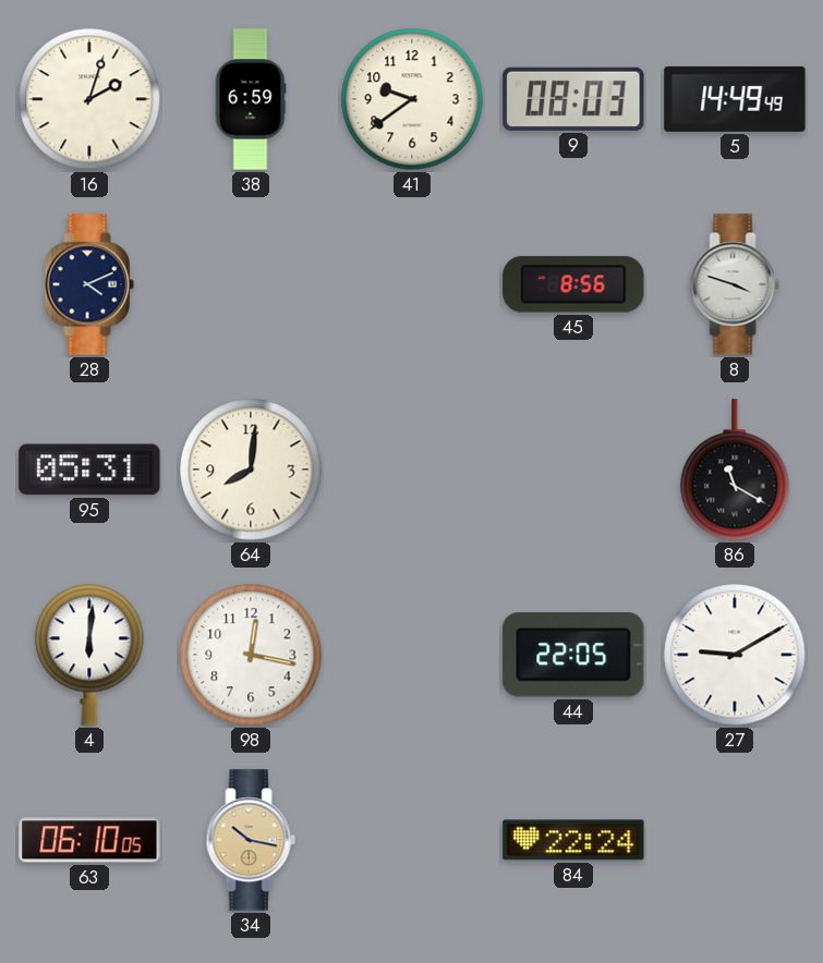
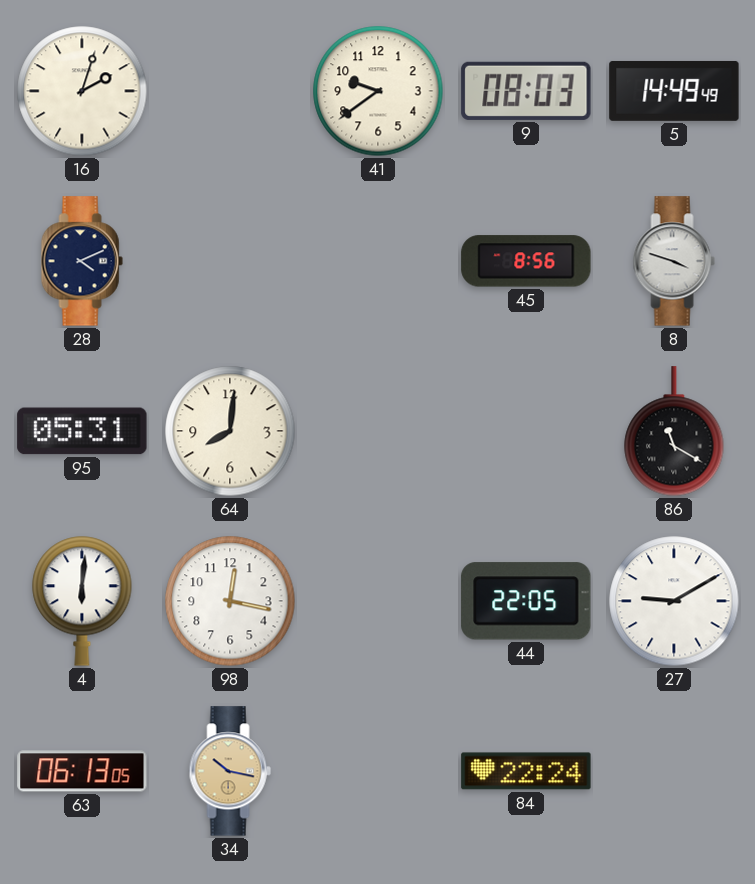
38: 6:59 -> none
63: 06:10 -> 06:13
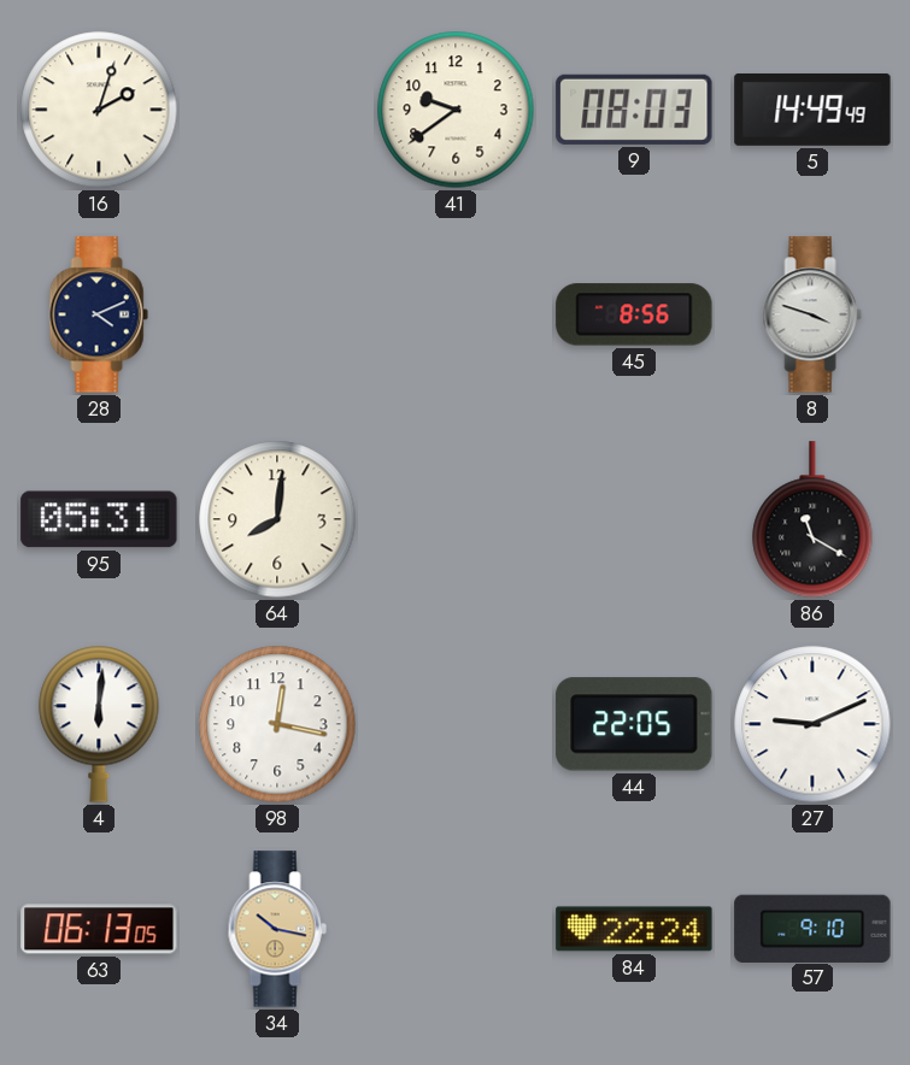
27: 9:10 -> 9:11
57: none -> 9:10
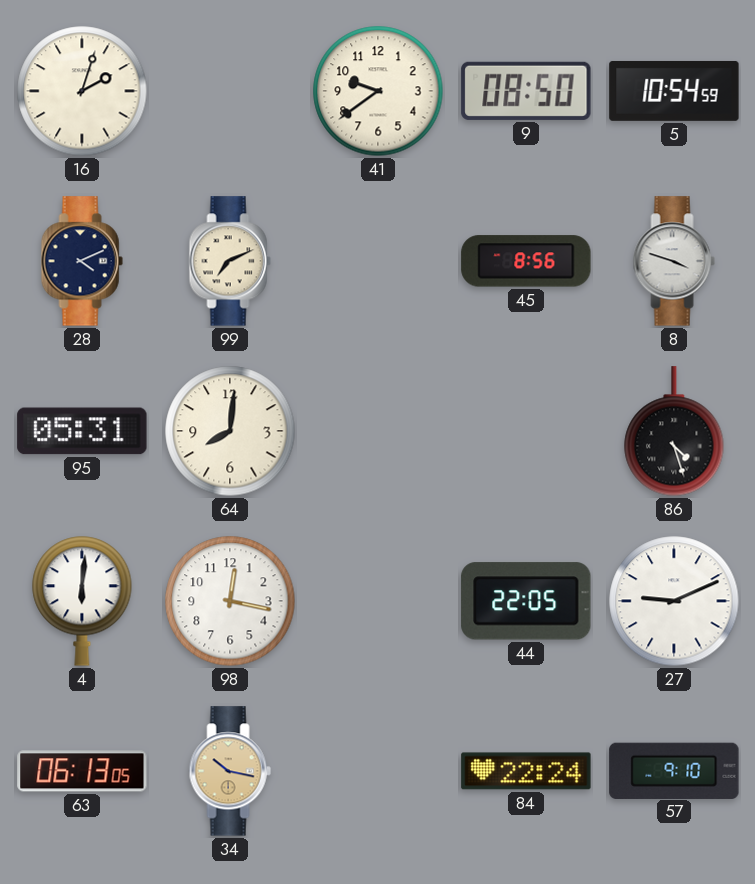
9: 08:03 -> 08:50
5: 14:49 -> 10:54
99: none -> 7:11
86: 11:20 -> 4:27
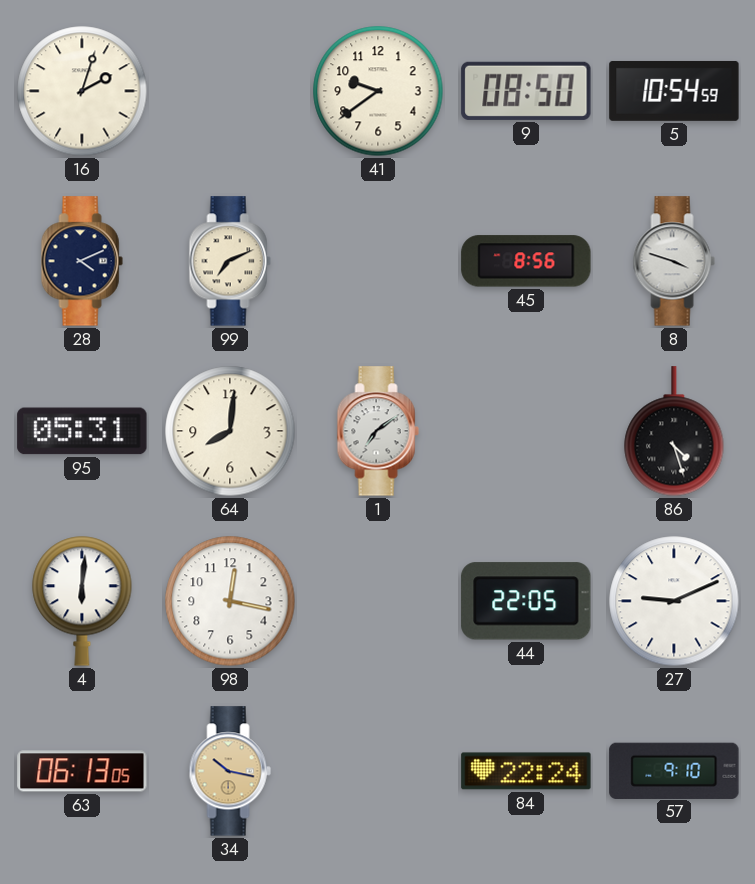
1: none -> 7:09
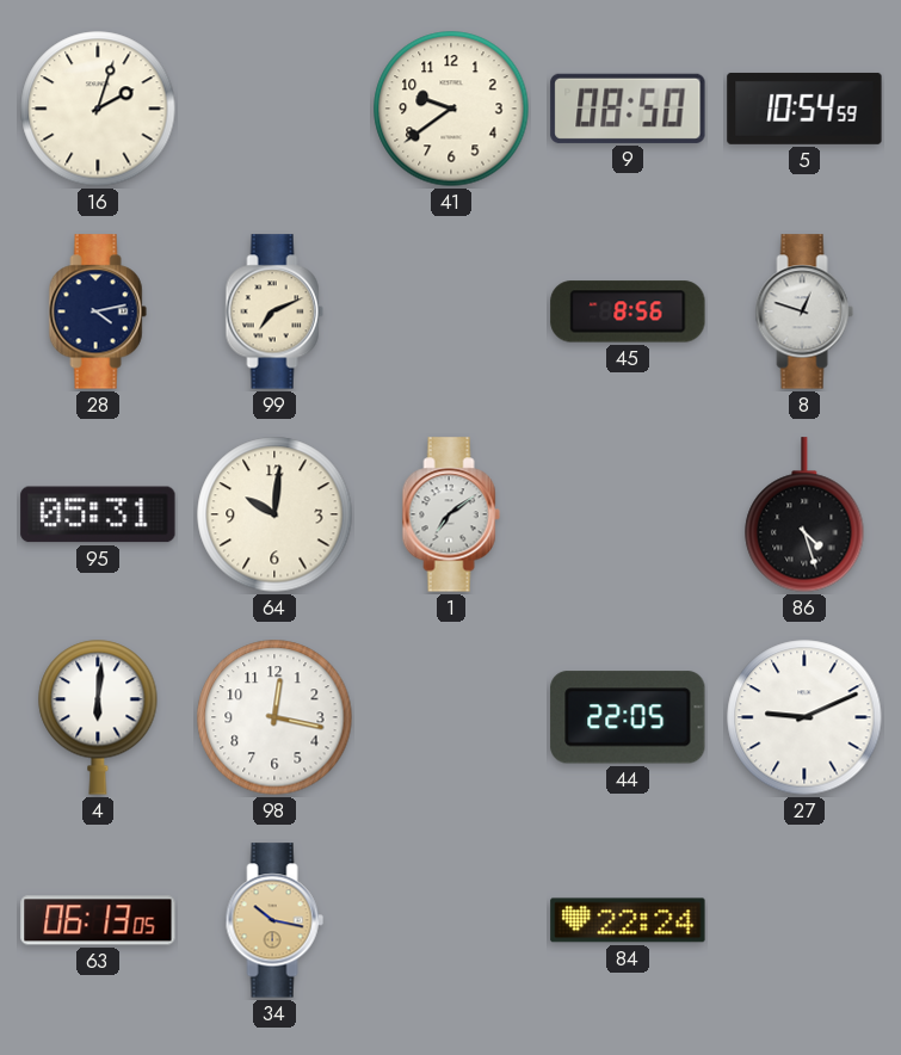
28: 4:11 -> 4:13
8: 3:48 -> 12:48
64: 8:01 -> 10:01
57: 9:10 -> none
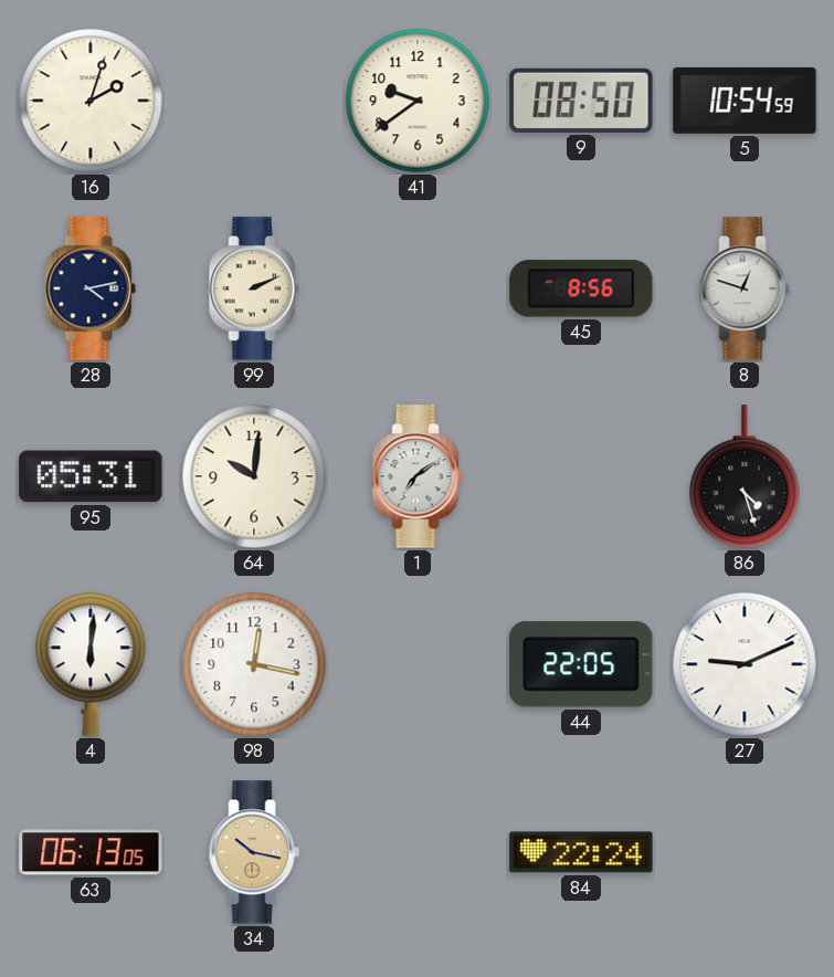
99: 7:11 -> 2:11
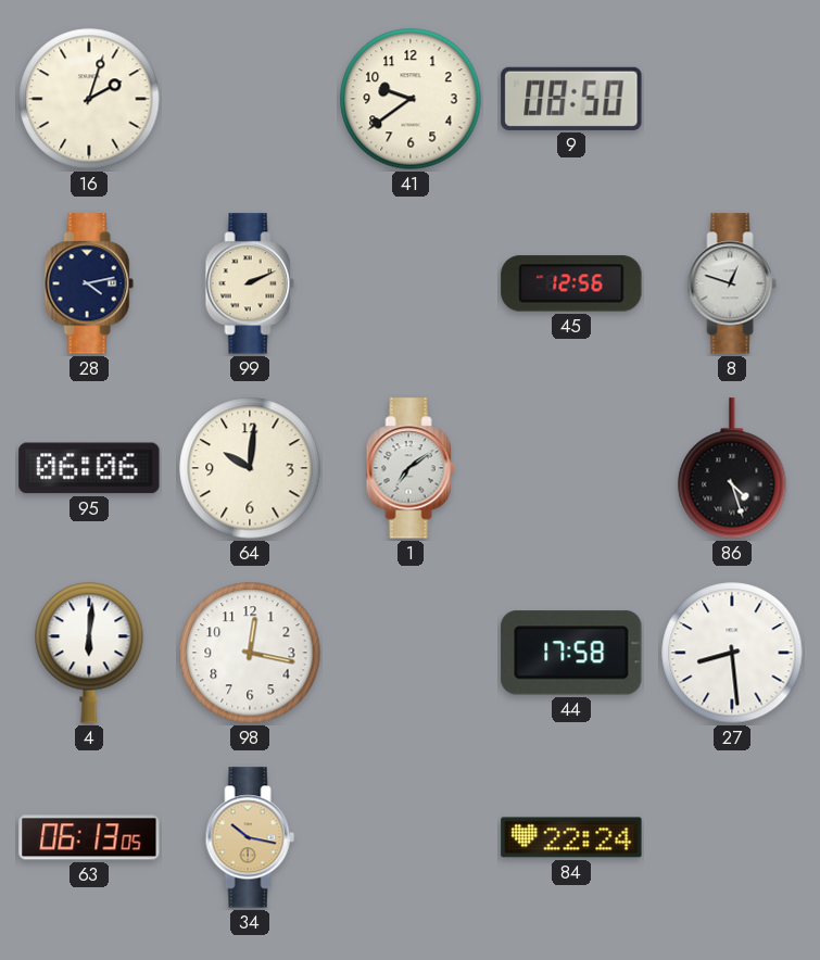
5: 10:54 -> none
45: 8:56 -> 12:56
95: 05:31 -> 06:06
44: 22:05 -> 17:58
27: 9:11 -> 8:29
